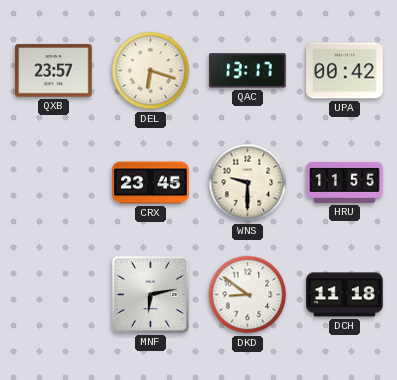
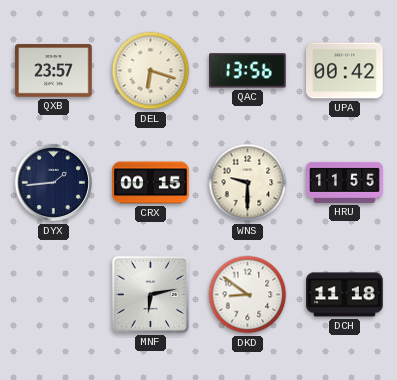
QAC: 13:17 -> 13:56
DYX: none -> 1:44
CRX: 23:45 -> 00:15
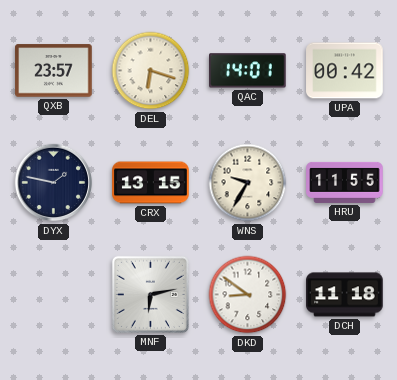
QAC: 13:56 -> 14:01
DYX: 1:44 -> 1:47
CRX: 00:15 -> 13:15
WNS: 9:30 -> 9:35
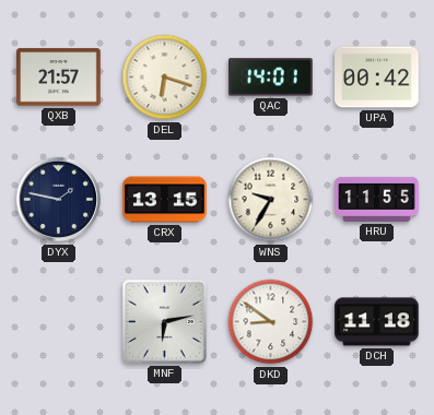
QXB: 23:57 -> 21:57
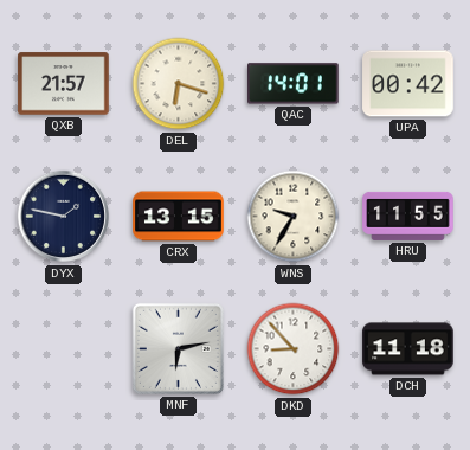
DKD: 8:51 -> 8:53
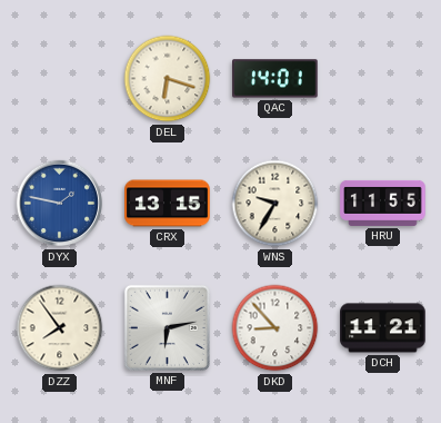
QXB: 21:57 -> none
UPA: 00:42 -> none
DYX dial: navy -> blue
DZZ: none -> 7:54
DCH: 11:18 -> 11:21
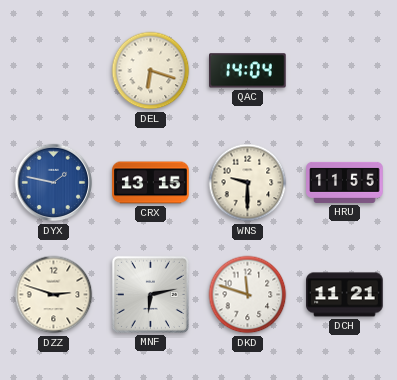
QAC: 14:01 -> 14:04
WNS: 9:35 -> 9:30
DZZ: 7:54 -> 2:48
DKD: 8:53 -> 11:48
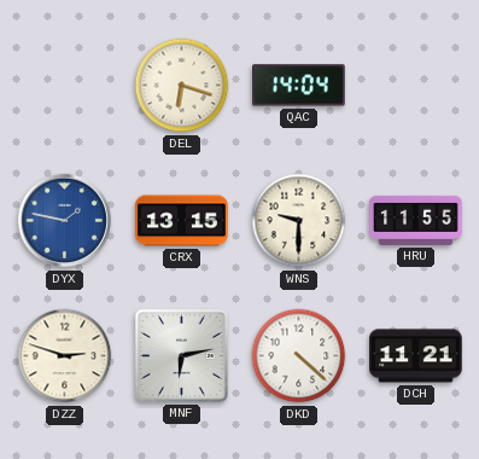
DKD: 11:48 -> 4:22
